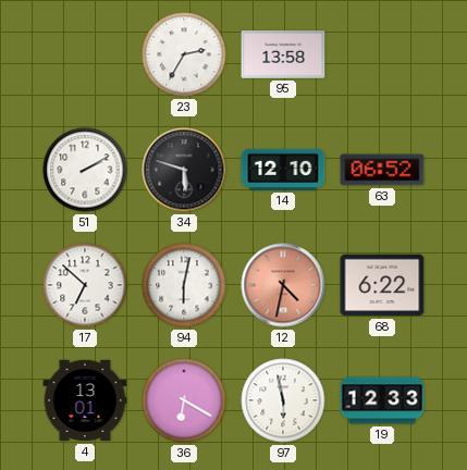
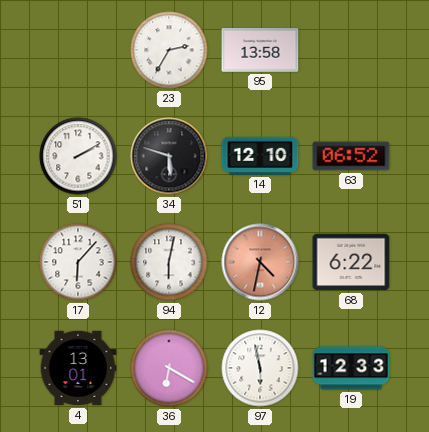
17: 6:52 -> 6:07
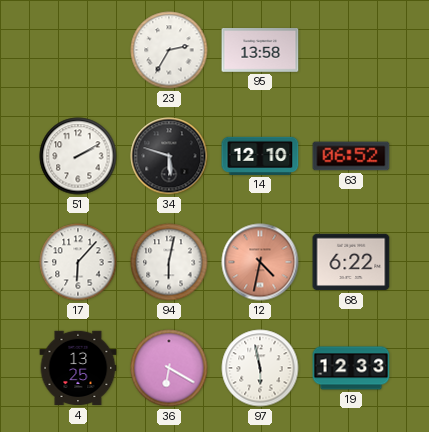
4: 13:01 -> 13:25
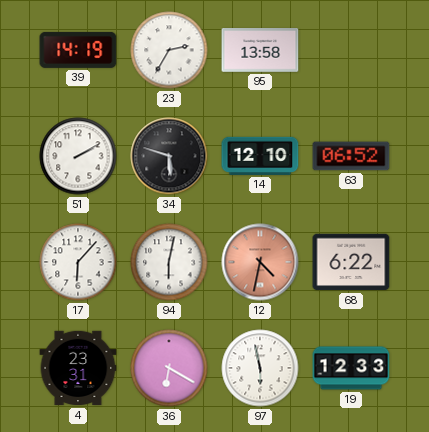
39: none -> 14:19
4: 13:25 -> 23:31
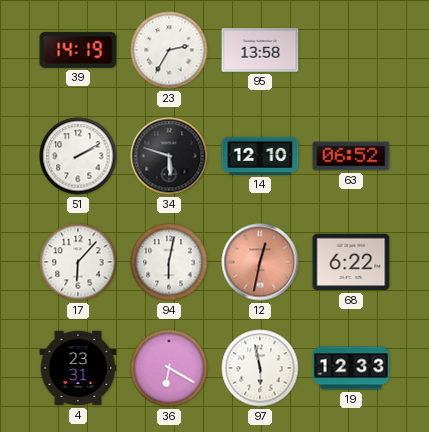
12: 4:32 -> 12:32
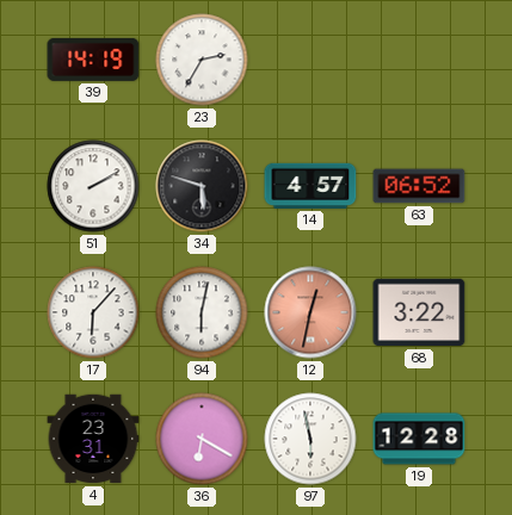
95: 13:58 -> none
14: 12:10 -> 4:57
68: 6:22 -> 3:22
19: 12:33 -> 12:28
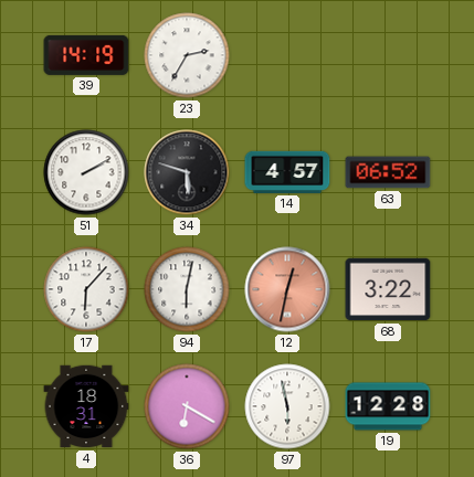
4: 23:31 -> 18:31
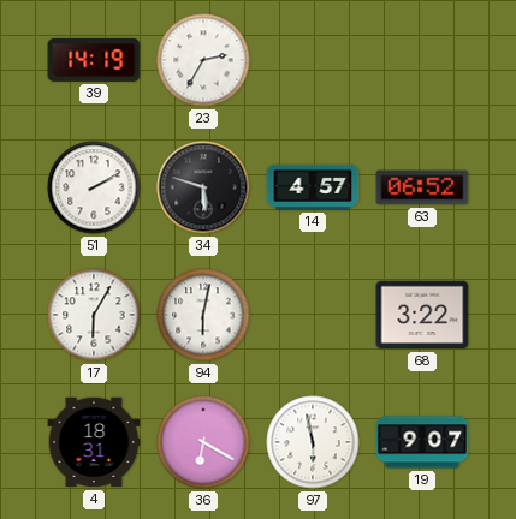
17: 6:07 -> 6:05
12: 12:32 -> none
19: 12:28 -> 9:07
